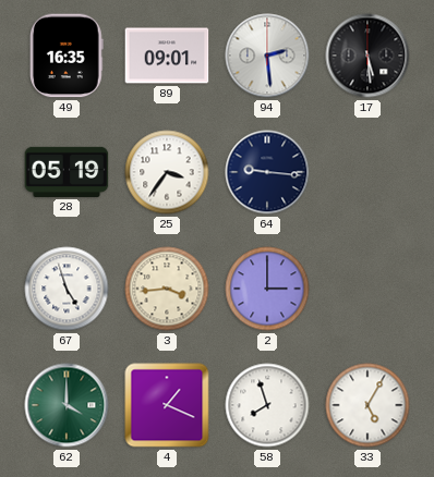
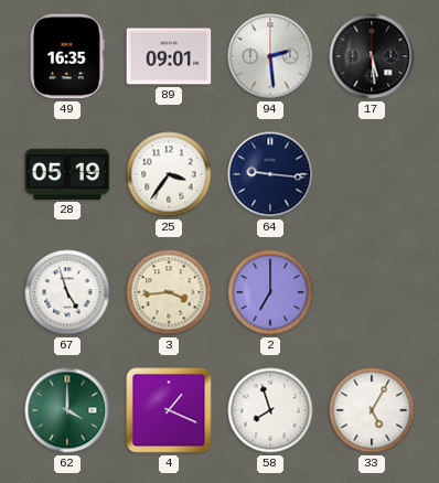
2: 3:00 -> 7:00
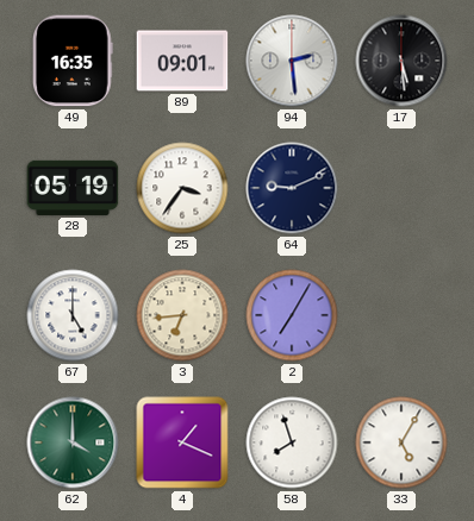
64: 9:16 -> 9:11
67: 4:57 -> 5:00
3: 3:44 -> 6:44
2: 7:00 -> 7:05
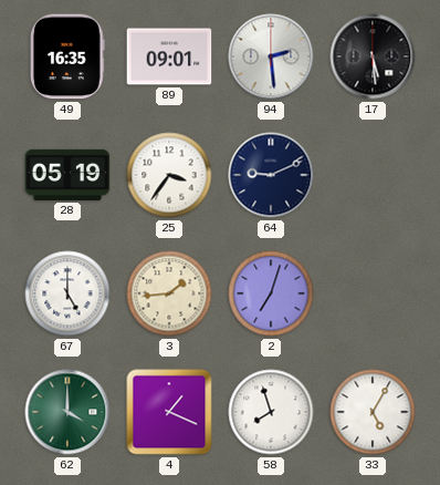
3: 6:44 -> 1:44
2: 7:05 -> 7:03
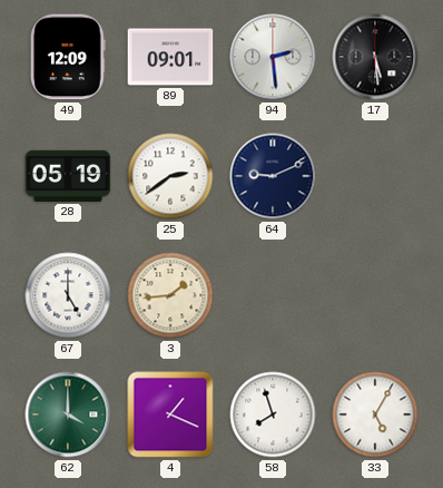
49: 16:35 -> 12:09
25: 3:36 -> 2:39
2: 7:03 -> none
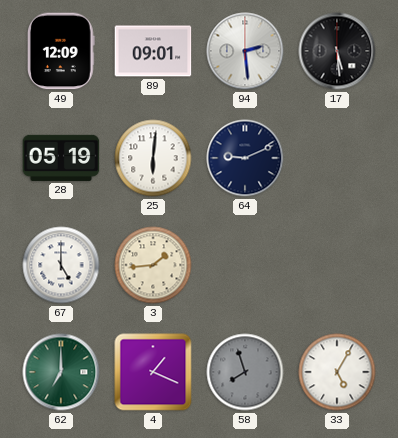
25: 2:39 -> 6:01
62: 4:00 -> 7:00
58 dial: white -> grey
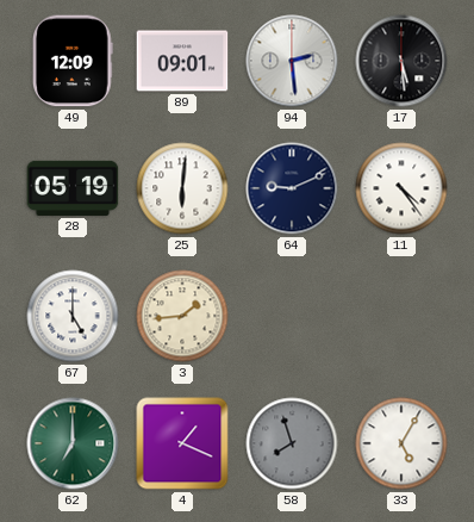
11: none -> 4:24
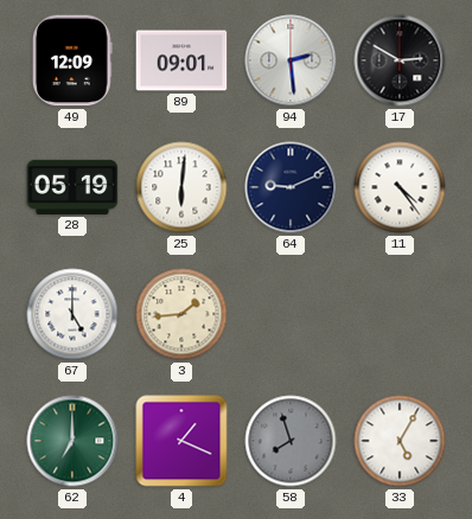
17: 5:29 -> 2:50
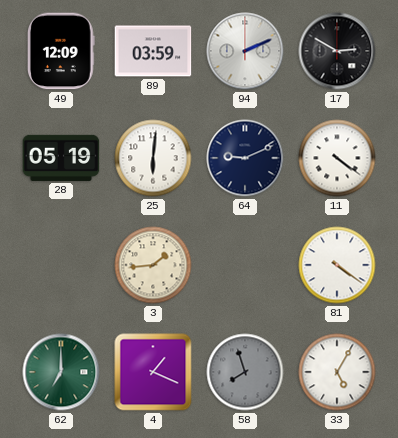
89: 09:01 -> 03:59
94: 2:29 -> 2:11
11: 4:24 -> 4:21
67: 5:00 -> none
81: none -> 4:21
